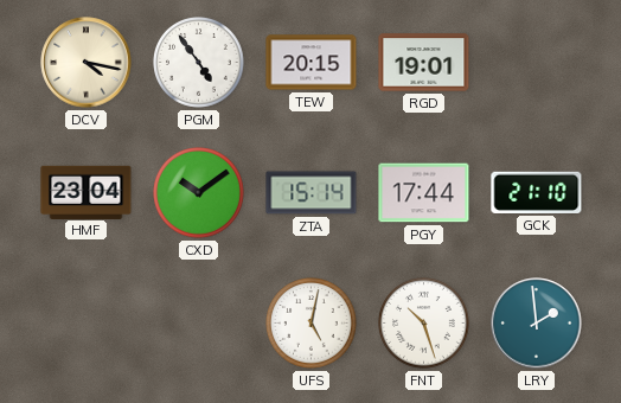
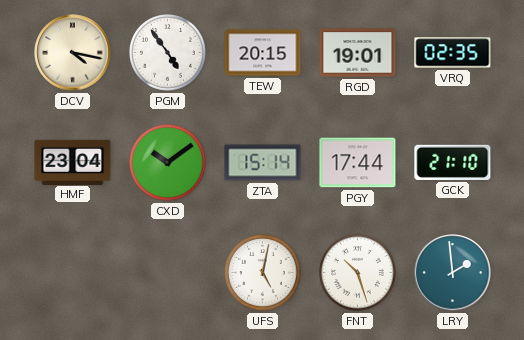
VRQ: none -> 02:35
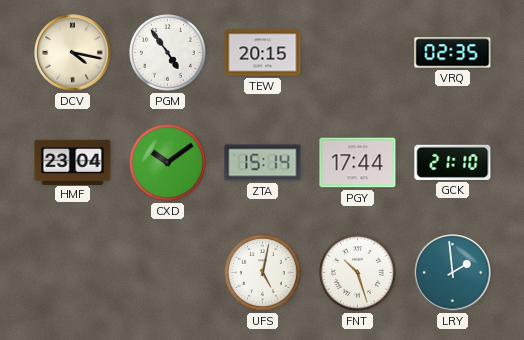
RGD: 19:01 -> none
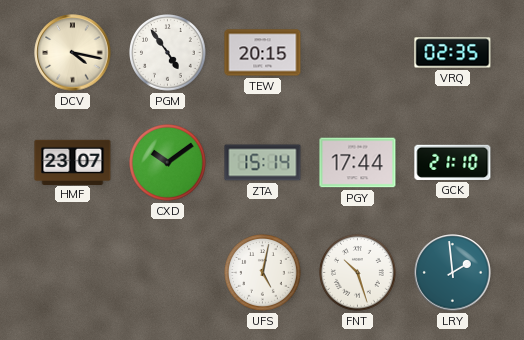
HMF: 23:04 -> 23:07
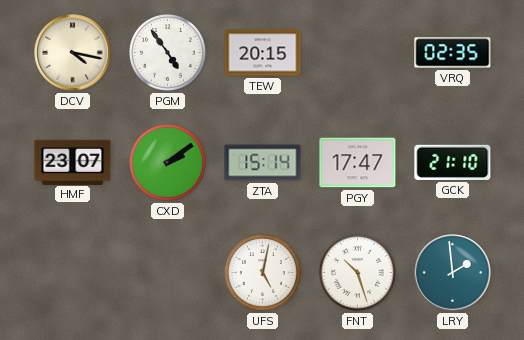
CXD: 10:09 -> 2:09
PGY: 17:44 -> 17:47
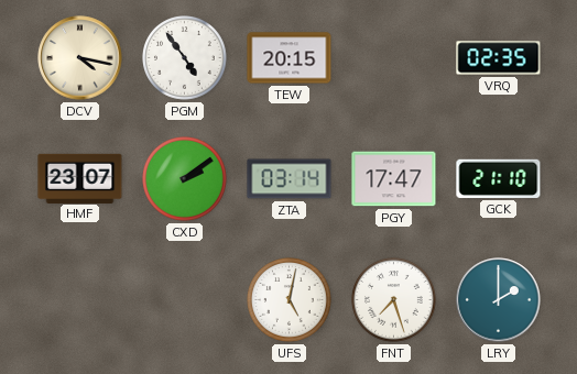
ZTA: 15:14 -> 03:14
FNT: 10:27 -> 7:27
LRY: 1:59 -> 2:00
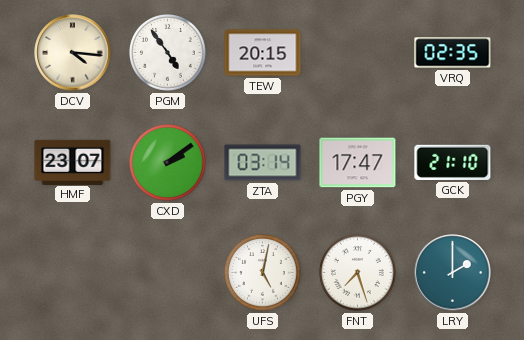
DCV: 4:17 -> 4:16
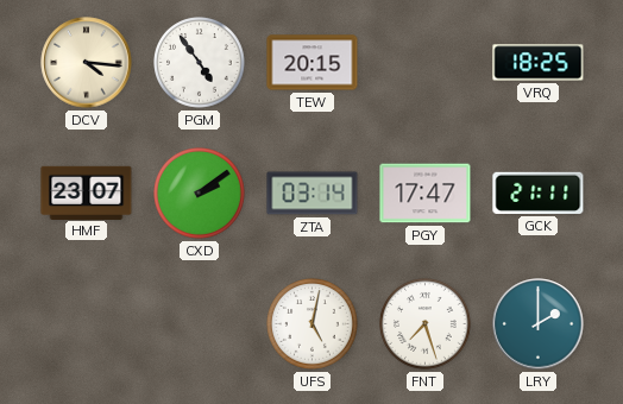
VRQ: 02:35 -> 18:25
GCK: 21:10 -> 21:11
